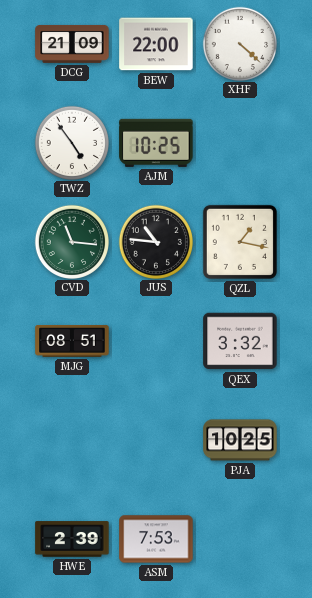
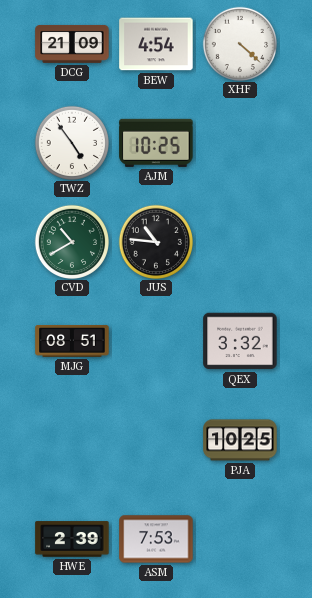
BEW: 22:00 -> 4:54
CVD: 11:16 -> 10:40
QZL: 1:17 -> none
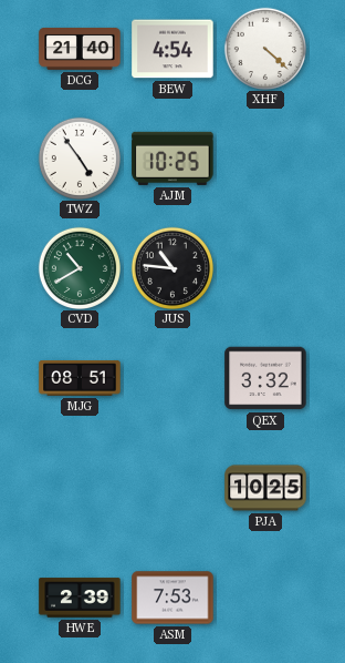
DCG: 21:09 -> 21:40
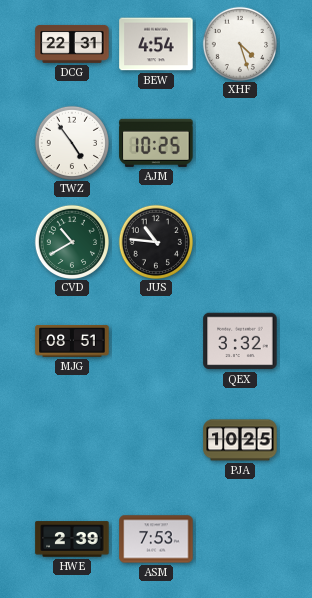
DCG: 21:40 -> 22:31
XHF: 4:22 -> 4:27
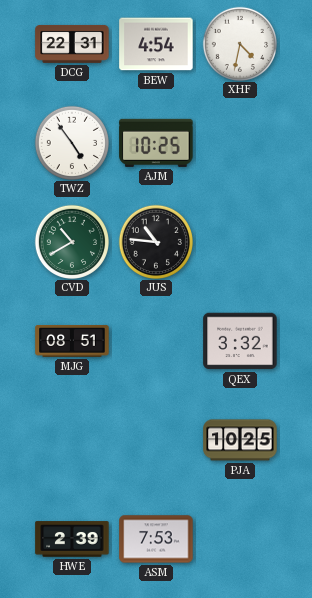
XHF: 4:27 -> 4:32
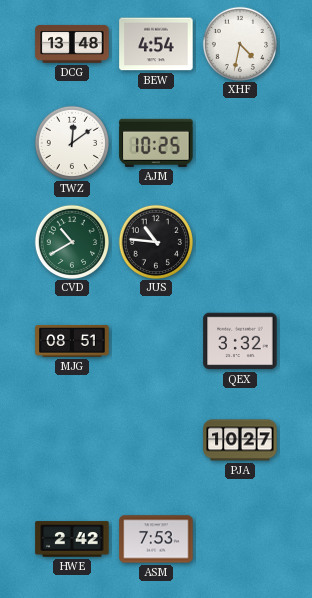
DCG: 22:31 -> 13:48
TWZ: 4:54 -> 12:09
PJA: 10:25 -> 10:27
HWE: 2:39 -> 2:42
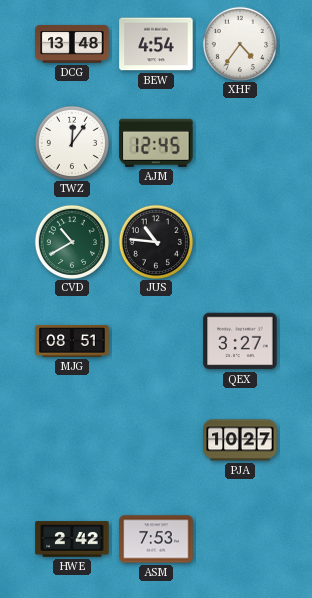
XHF: 4:32 -> 4:36
TWZ: 12:09 -> 12:06
AJM: 10:25 -> 12:45
QEX: 3:32 -> 3:27
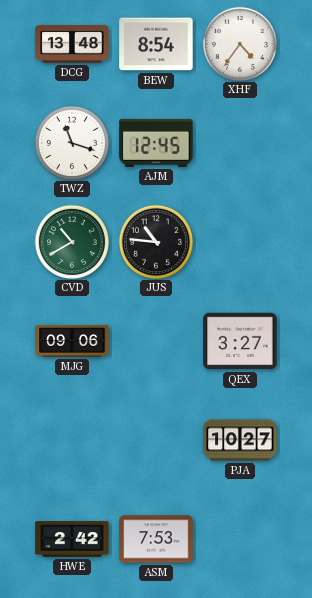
BEW: 4:54 -> 8:54
TWZ: 12:06 -> 11:18
MJG: 08:51 -> 09:06
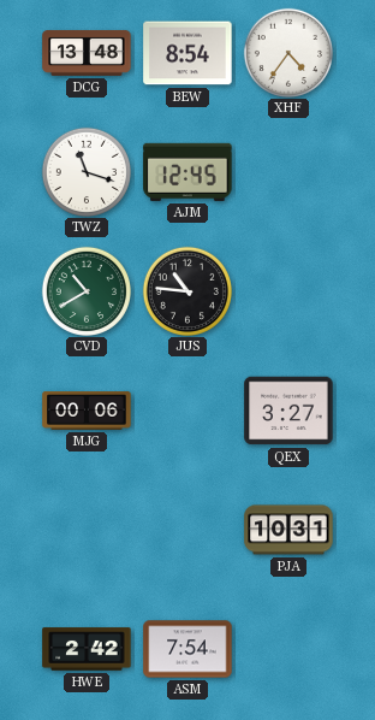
MJG: 09:06 -> 00:06
PJA: 10:27 -> 10:31
ASM: 7:53 -> 7:54
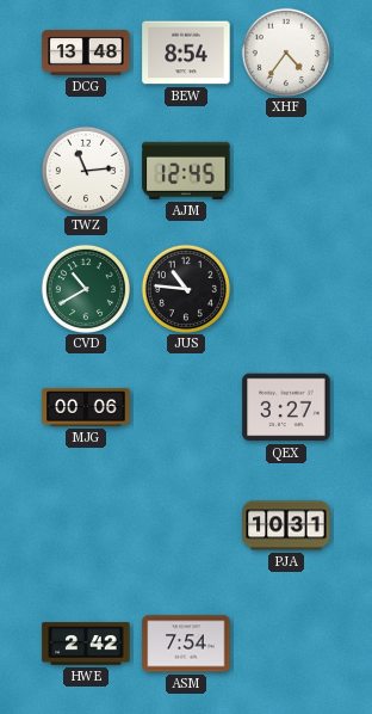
TWZ: 11:18 -> 11:14
